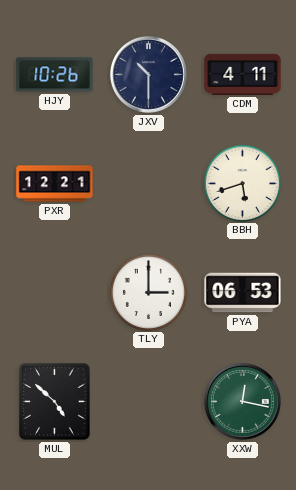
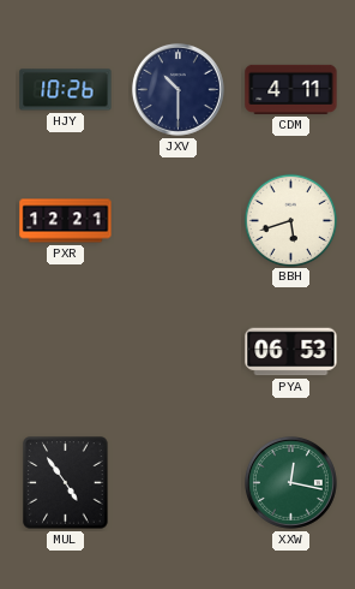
TLY: 3:00 -> none
MUL: 4:52 -> 4:54
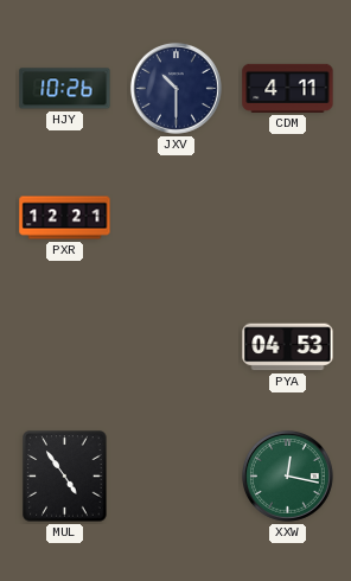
BBH: 5:42 -> none
PYA: 06:53 -> 04:53
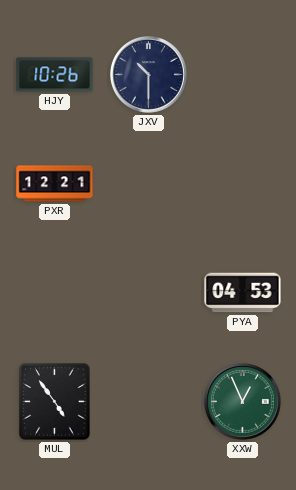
CDM: 4:11 -> none
XXW: 12:17 -> 12:56
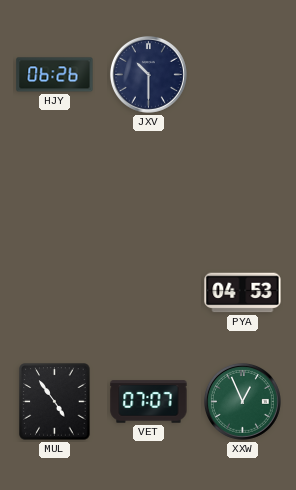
HJY: 10:26 -> 06:26
PXR: 12:21 -> none
VET: none -> 07:07
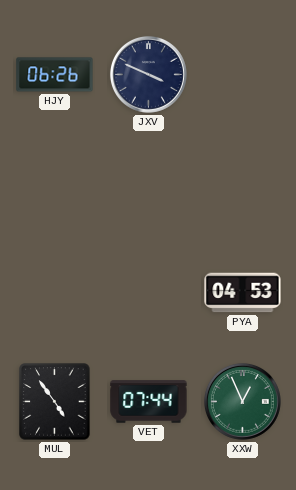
JXV: 10:30 -> 3:49
VET: 07:07 -> 07:44
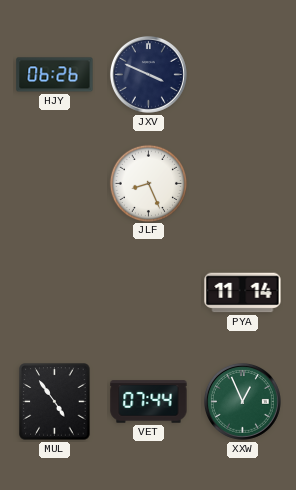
JLF: none -> 8:26
PYA: 04:53 -> 11:14
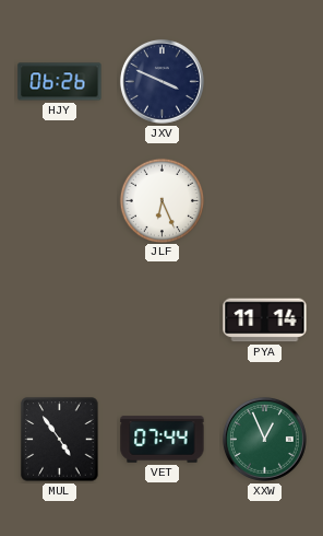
JLF: 8:26 -> 6:26
